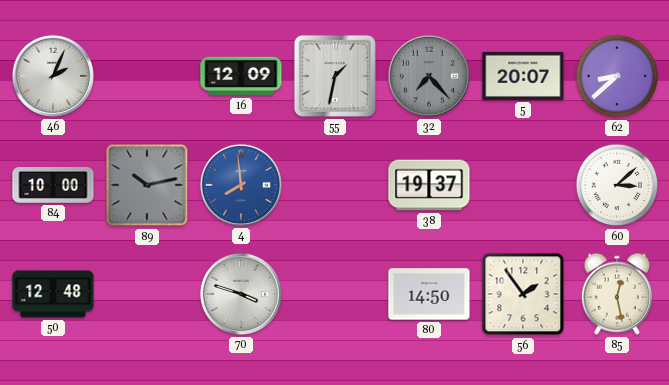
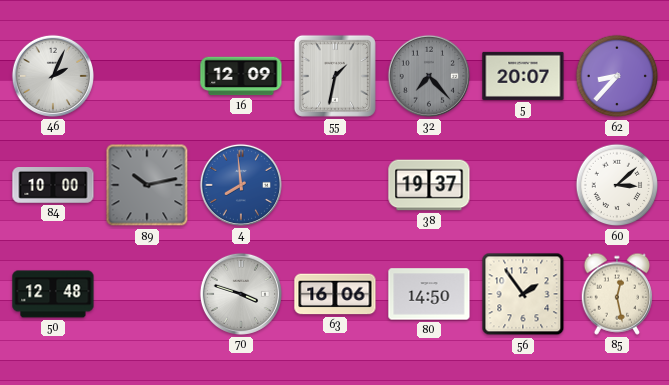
62: 8:38 -> 8:37
63: none -> 16:06
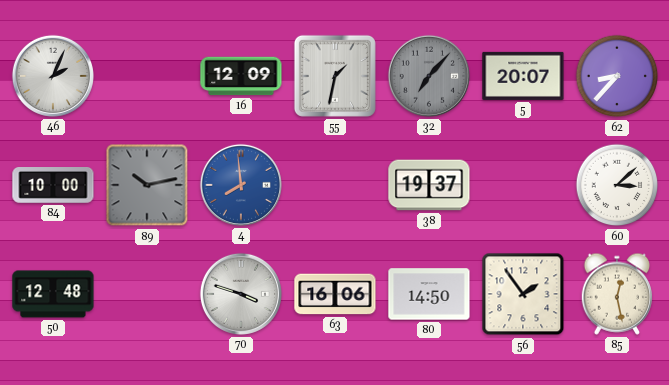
32: 7:23 -> 7:07
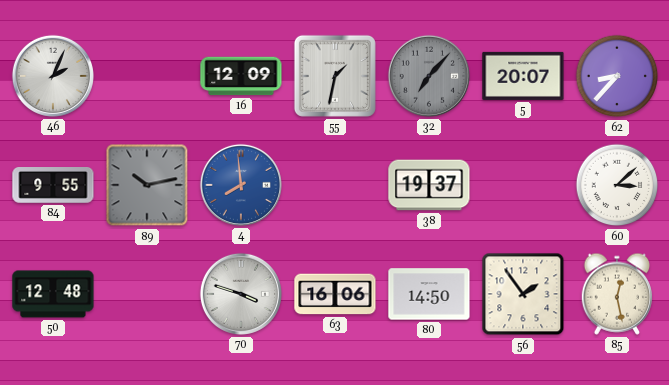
84: 10:00 -> 9:55
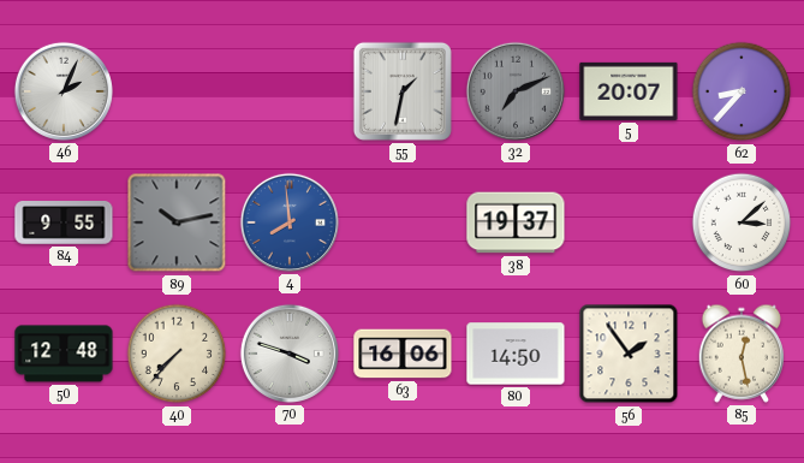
16: 12:09 -> none
32: 7:07 -> 7:11
40: none -> 7:37
